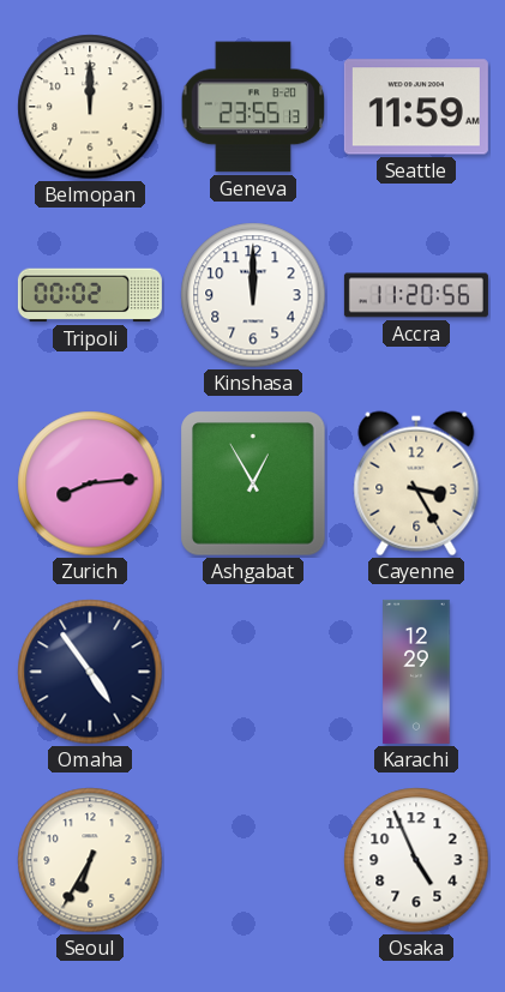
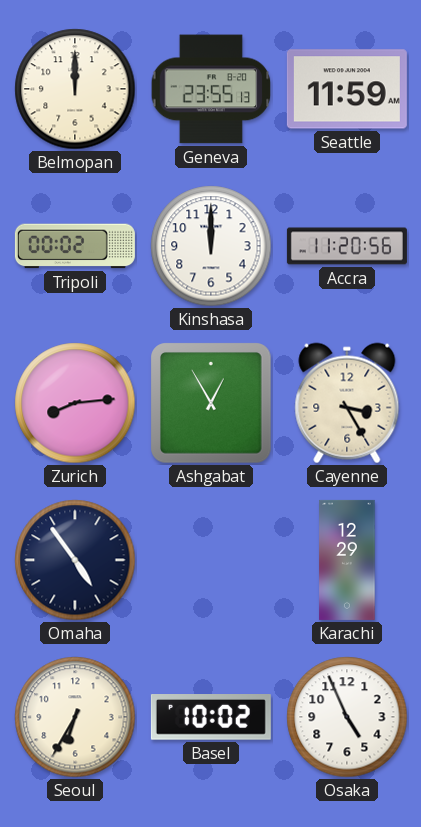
Basel: none -> 10:02
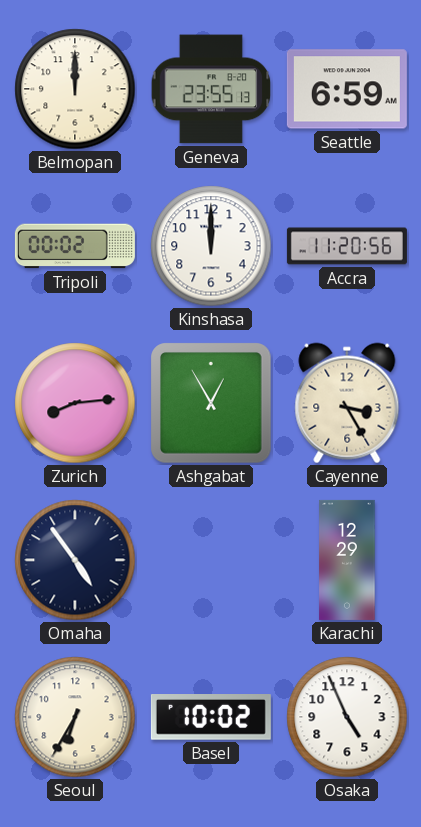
Seattle: 11:59 -> 6:59
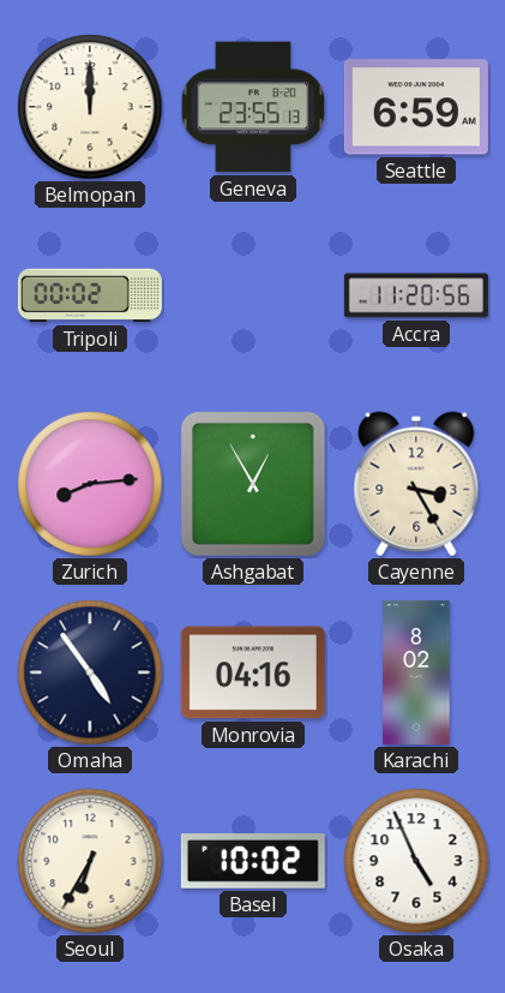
Kinshasa: 12:00 -> none
Monrovia: none -> 04:16
Karachi: 12:29 -> 8:02
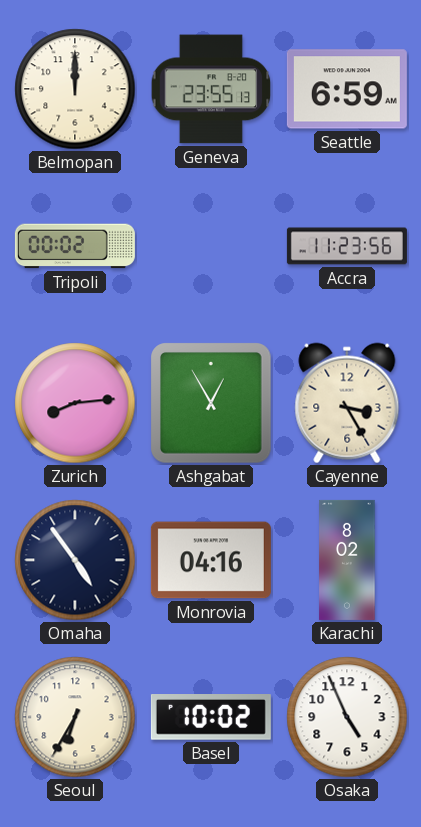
Accra: 11:20 -> 11:23
